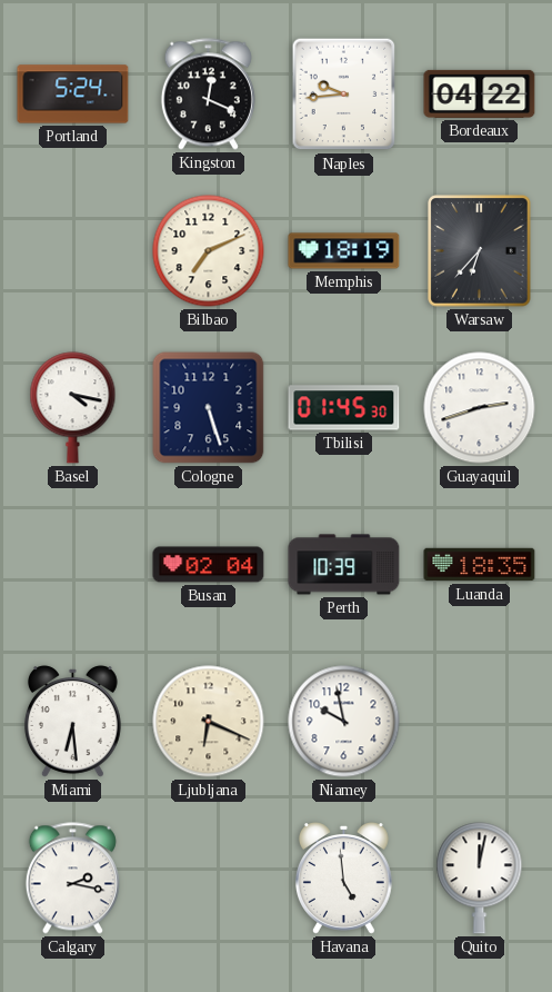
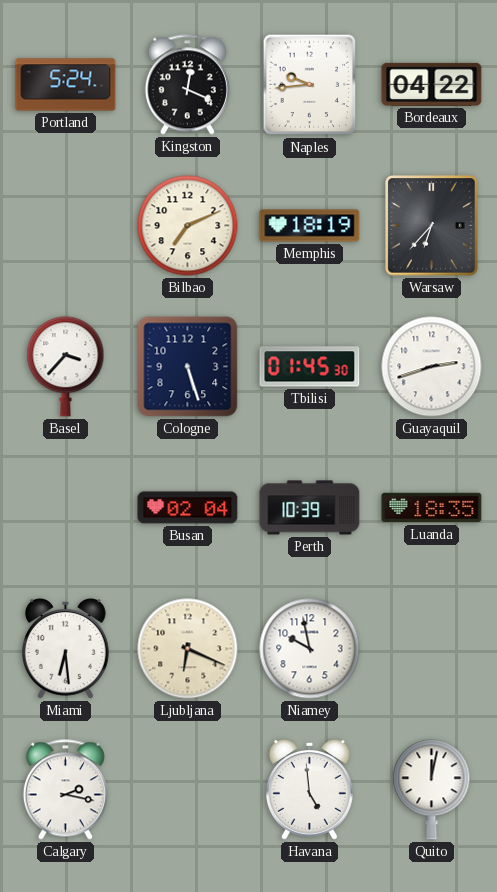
Basel: 4:17 -> 3:37
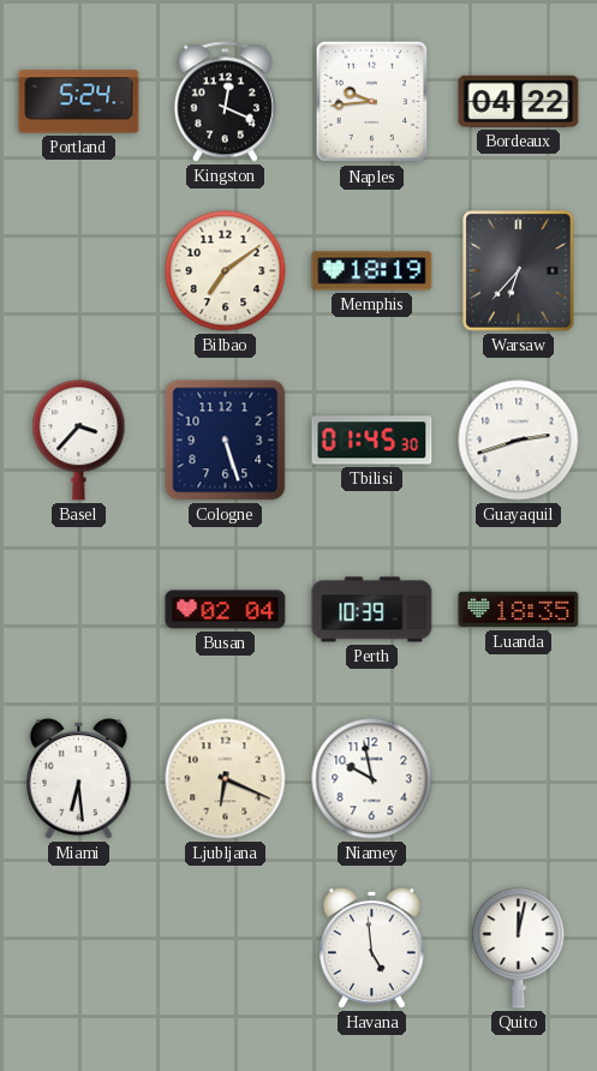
Bilbao: 7:11 -> 7:09
Calgary: 2:17 -> none
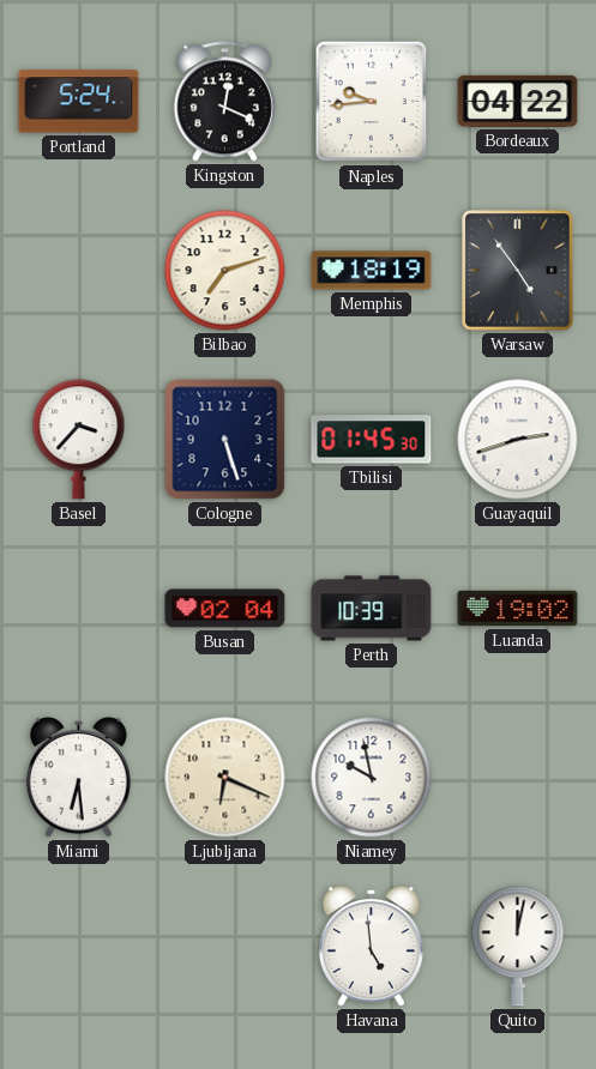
Bilbao: 7:09 -> 7:12
Warsaw: 6:37 -> 4:54
Luanda: 18:35 -> 19:02
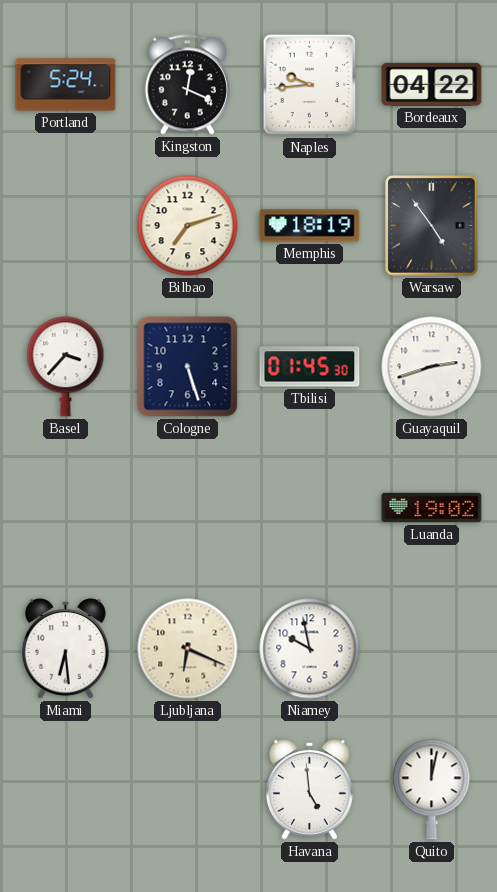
Busan: 02:04 -> none
Perth: 10:39 -> none
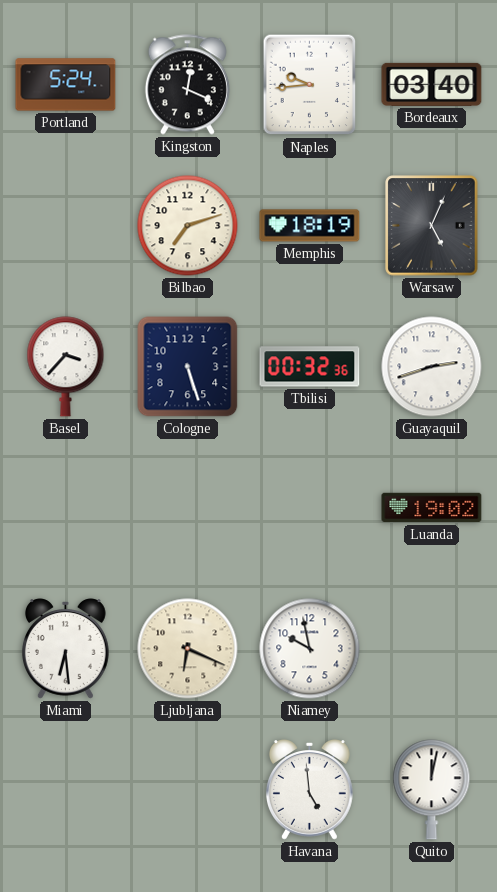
Bordeaux: 04:22 -> 03:40
Warsaw: 4:54 -> 5:04
Tbilisi: 01:45 -> 00:32
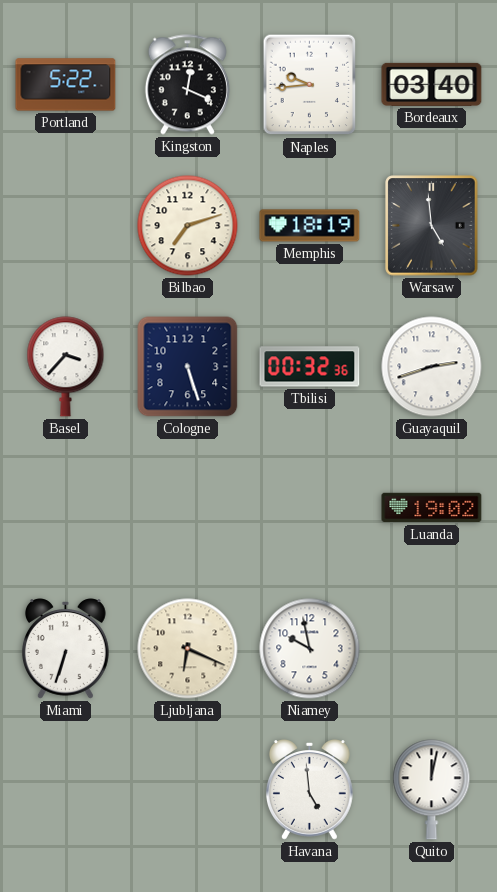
Portland: 5:24 -> 5:22
Warsaw: 5:04 -> 4:59
Miami: 6:29 -> 6:33
